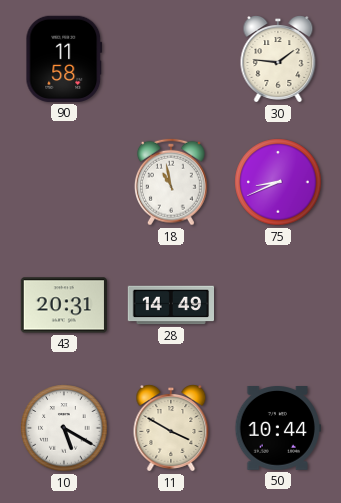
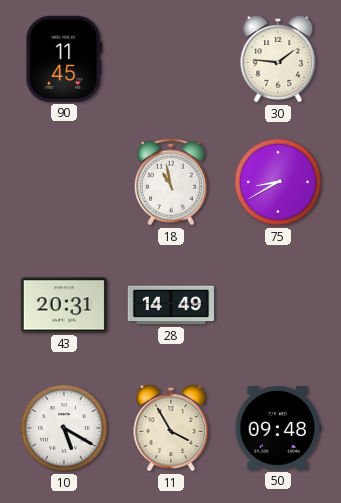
90: 11:58 -> 11:45
75: 8:41 -> 8:40
11: 3:50 -> 3:55
50: 10:44 -> 09:48
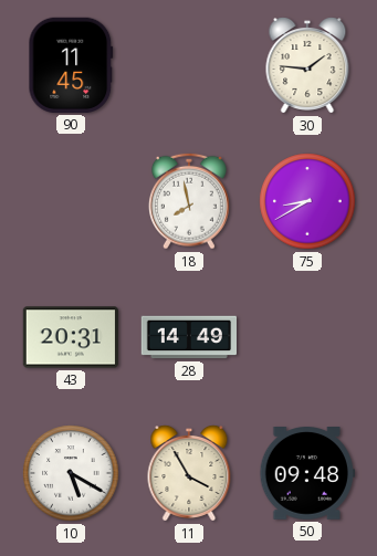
18: 10:58 -> 7:58
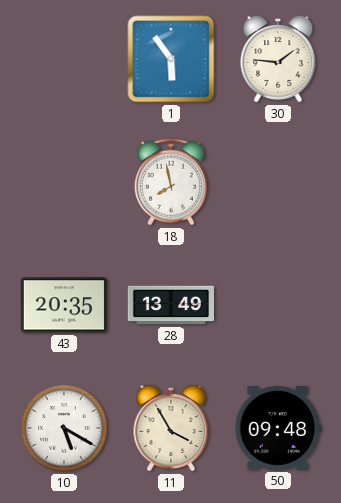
90: 11:45 -> none
1: none -> 5:54
75: 8:40 -> none
43: 20:31 -> 20:35
28: 14:49 -> 13:49
